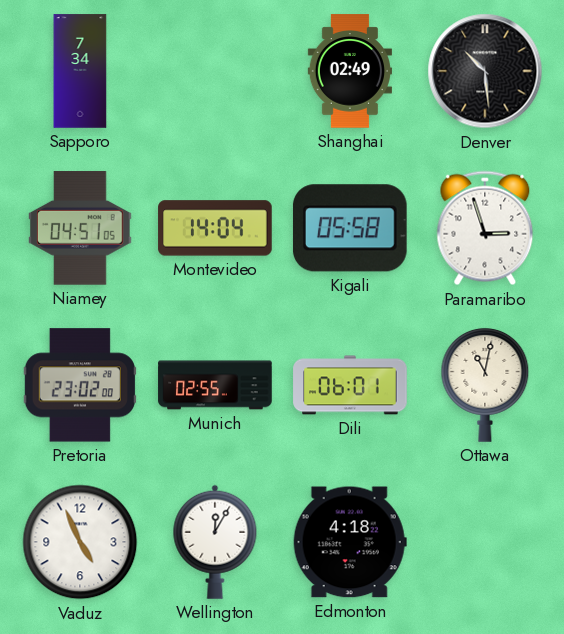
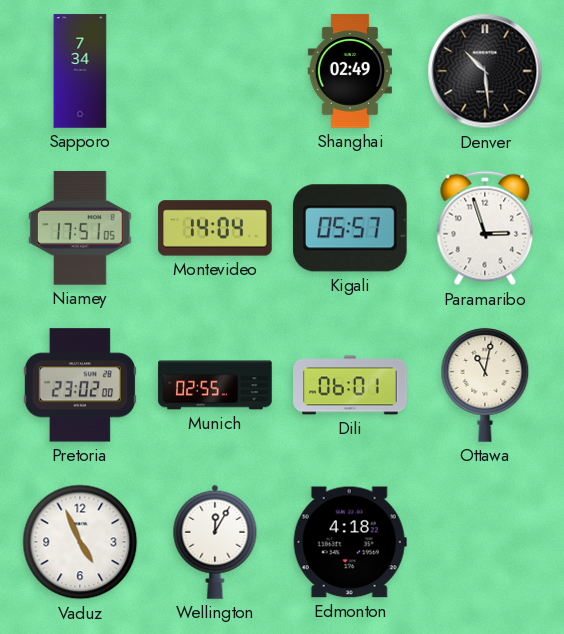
Niamey: 04:51 -> 17:51
Kigali: 05:58 -> 05:57
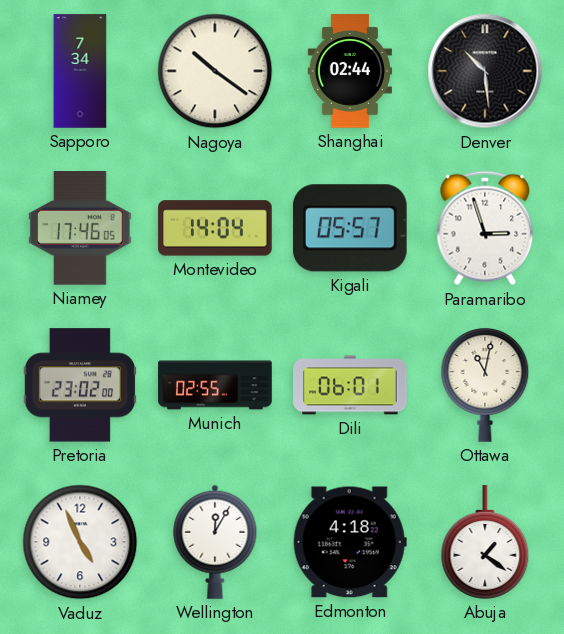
Nagoya: none -> 10:21
Shanghai: 02:49 -> 02:44
Niamey: 17:51 -> 17:46
Abuja: none -> 1:21
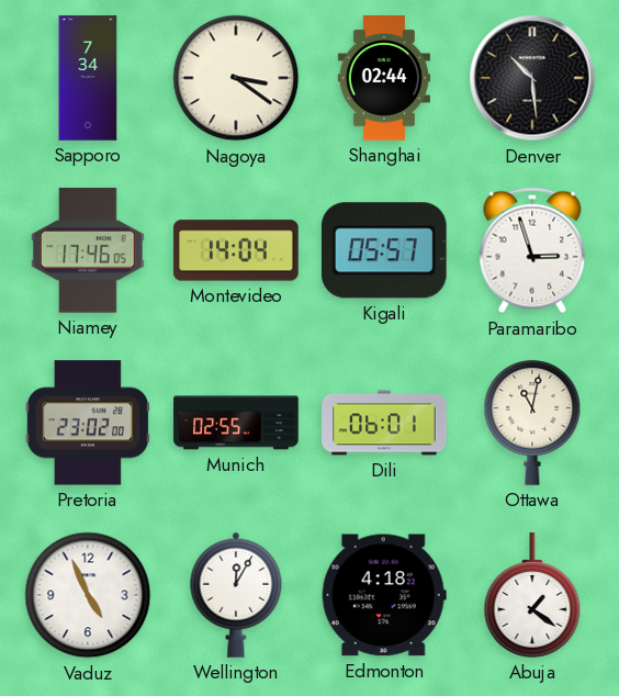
Nagoya: 10:21 -> 3:21
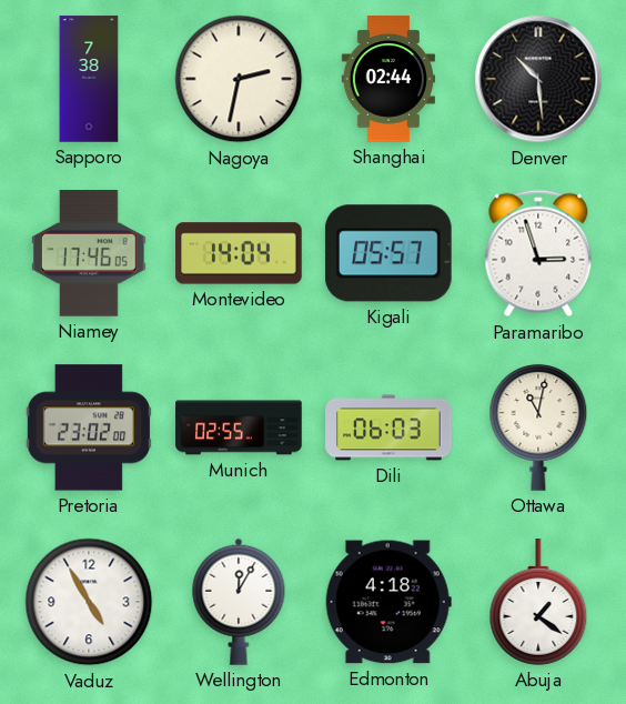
Sapporo: 7:34 -> 7:38
Nagoya: 3:21 -> 2:32
Dili: 06:01 -> 06:03
Vaduz: 4:56 -> 4:55
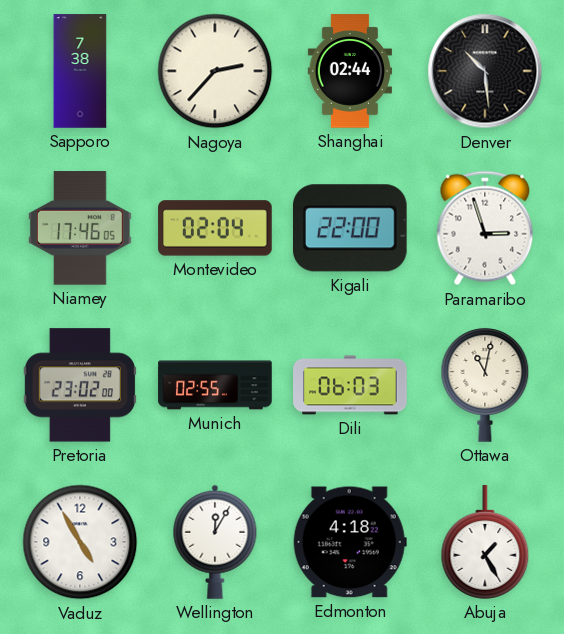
Nagoya: 2:32 -> 2:37
Montevideo: 14:04 -> 02:04
Kigali: 05:57 -> 22:00
Abuja: 1:21 -> 1:25
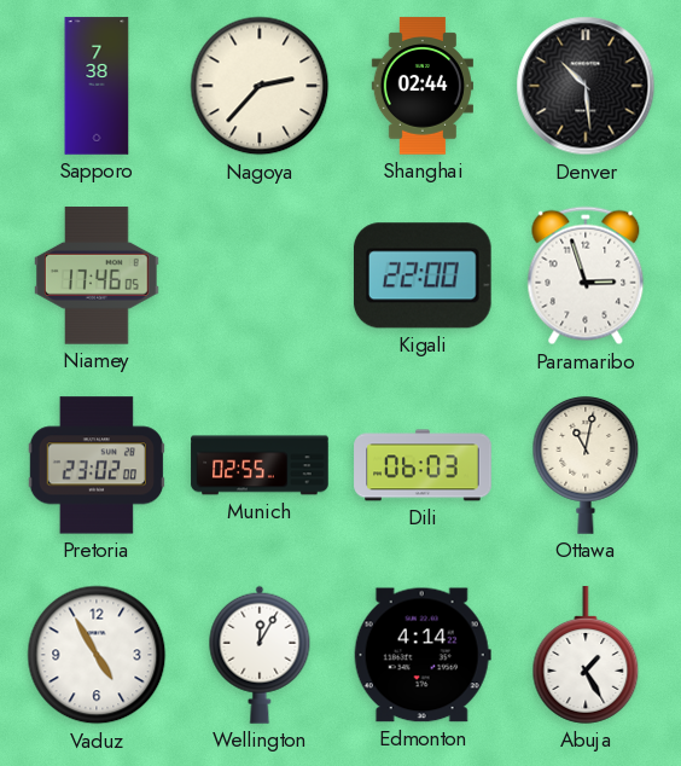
Montevideo: 02:04 -> none
Edmonton: 4:18 -> 4:14
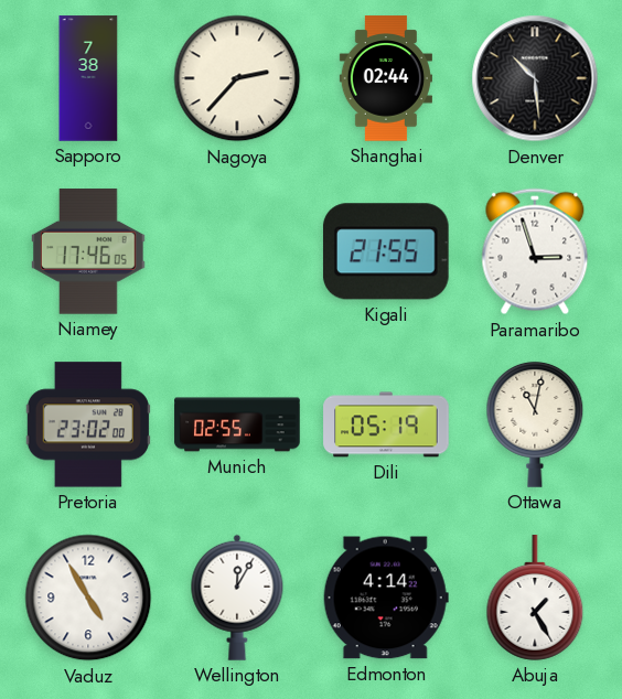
Kigali: 22:00 -> 21:55
Dili: 06:03 -> 05:19
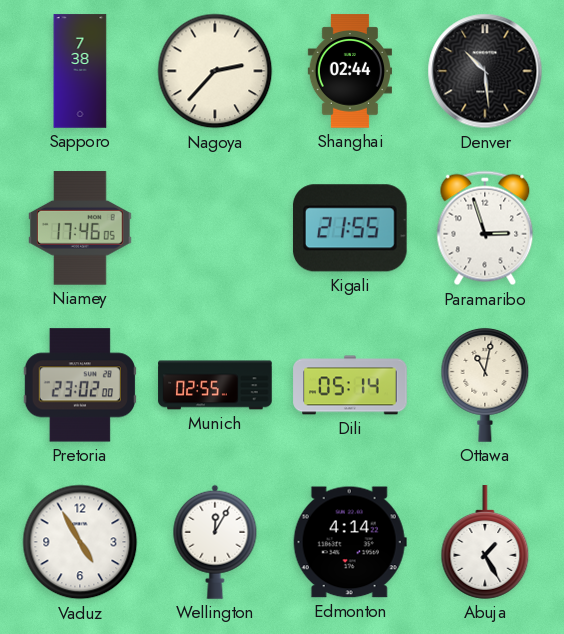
Dili: 05:19 -> 05:14
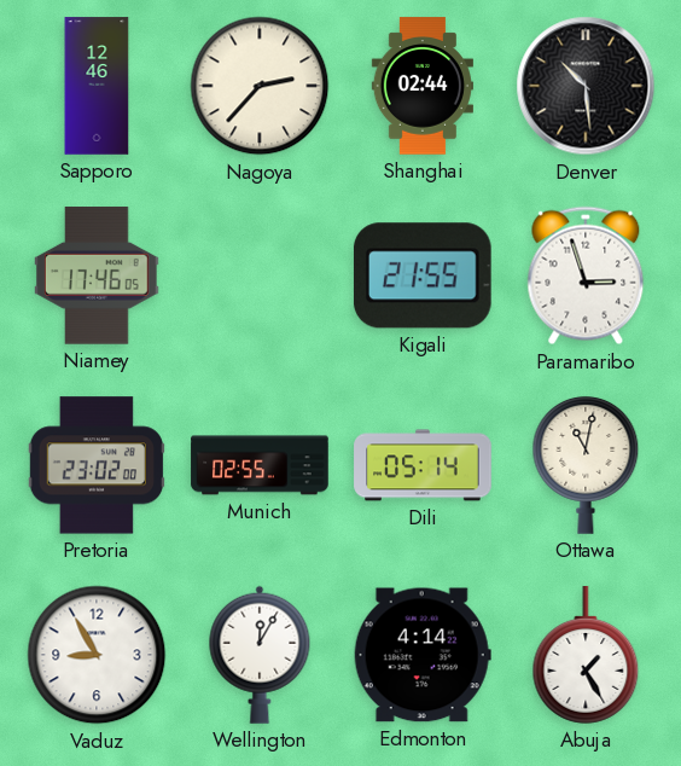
Sapporo: 7:38 -> 12:46
Vaduz: 4:55 -> 8:55
